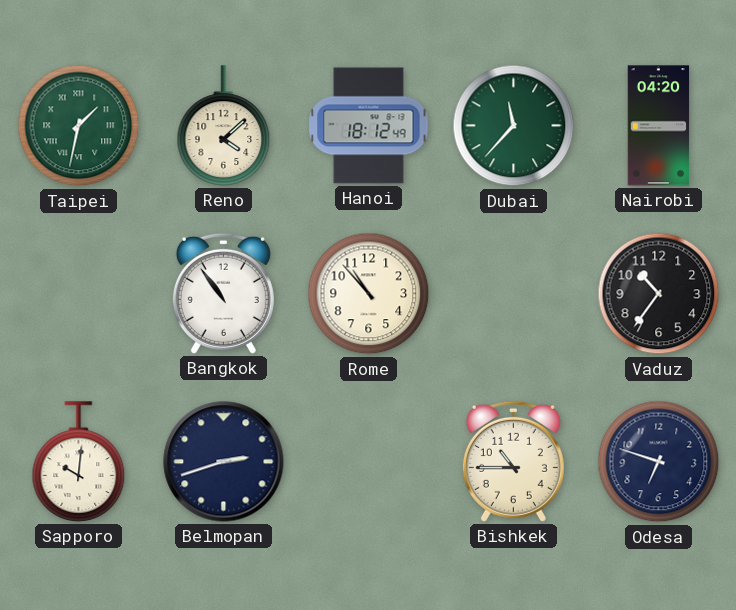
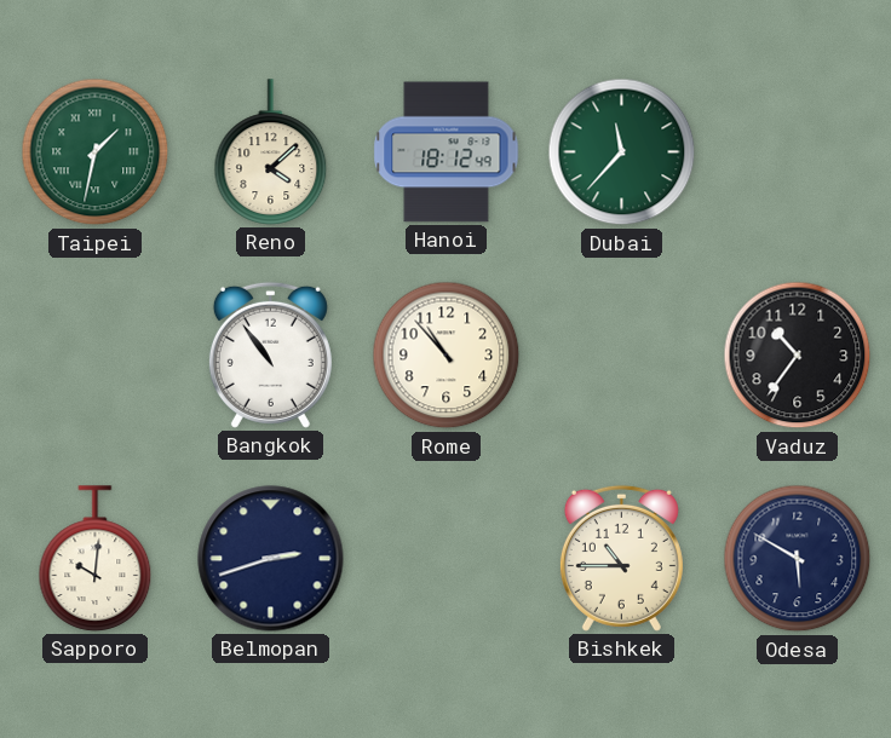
Nairobi: 04:20 -> none
Odesa: 6:48 -> 5:50
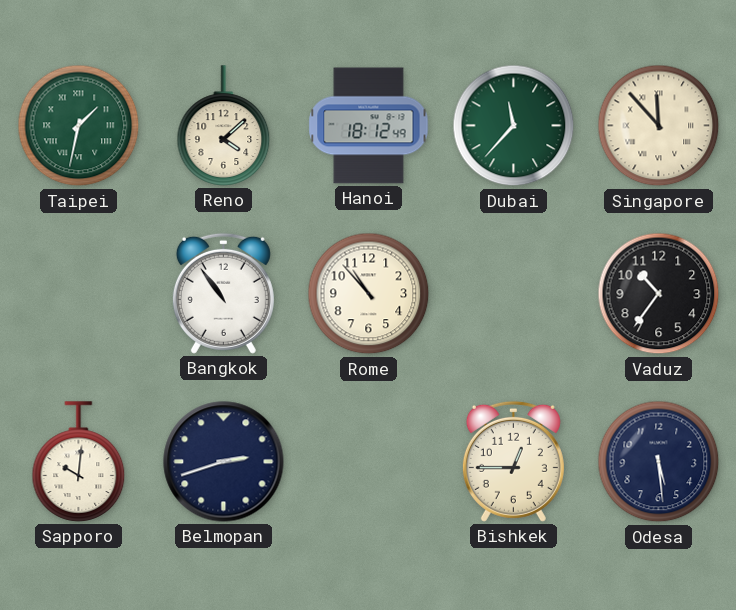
Singapore: none -> 11:53
Bishkek: 10:45 -> 12:45
Odesa: 5:50 -> 5:29
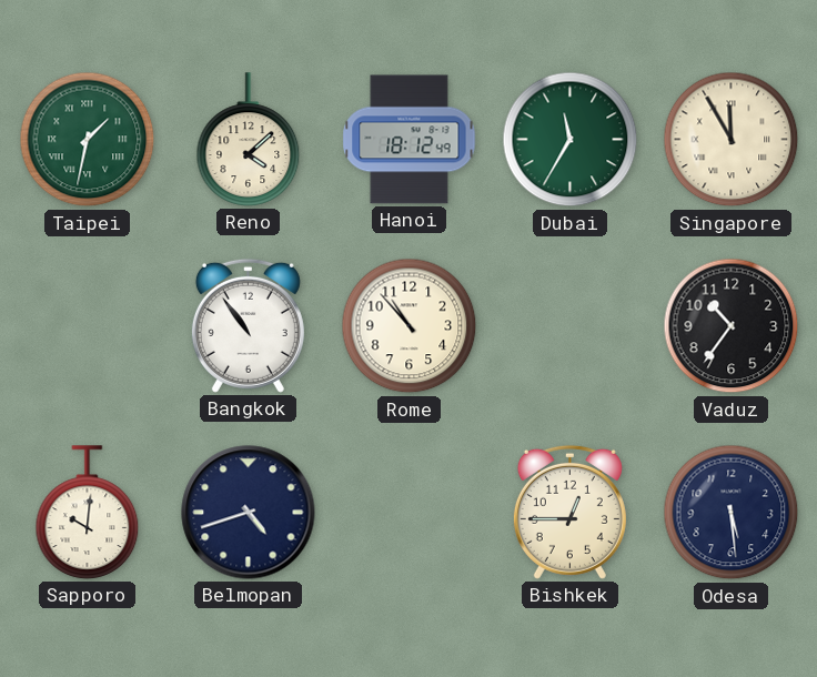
Dubai: 11:37 -> 11:35
Singapore: 11:53 -> 11:55
Belmopan: 2:42 -> 4:42
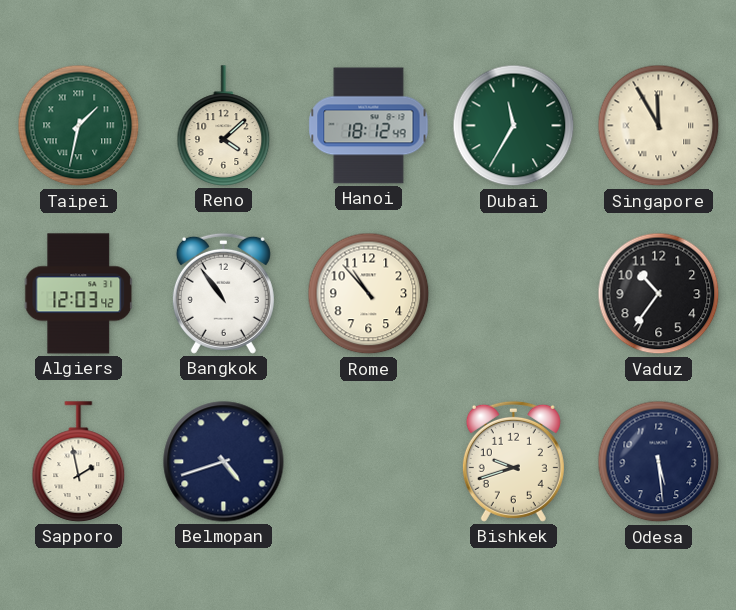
Algiers: none -> 12:03
Sapporo: 10:01 -> 1:58
Bishkek: 12:45 -> 9:42
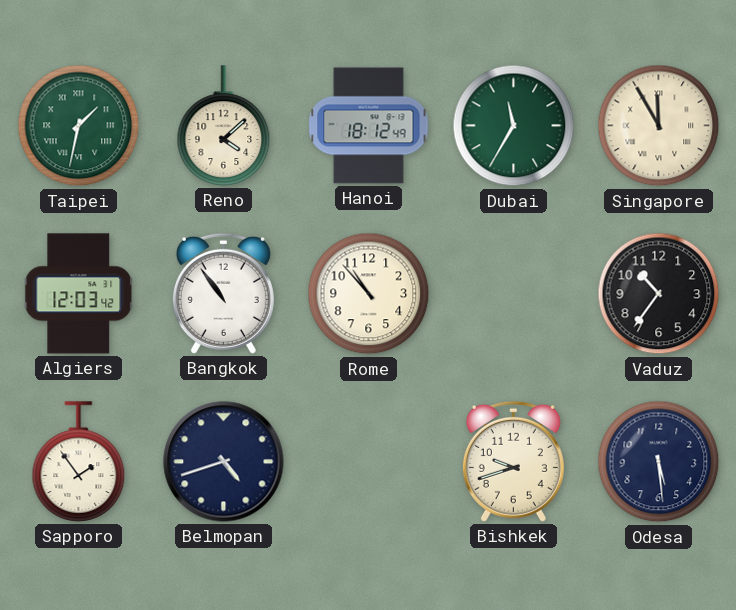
Sapporo: 1:58 -> 1:54
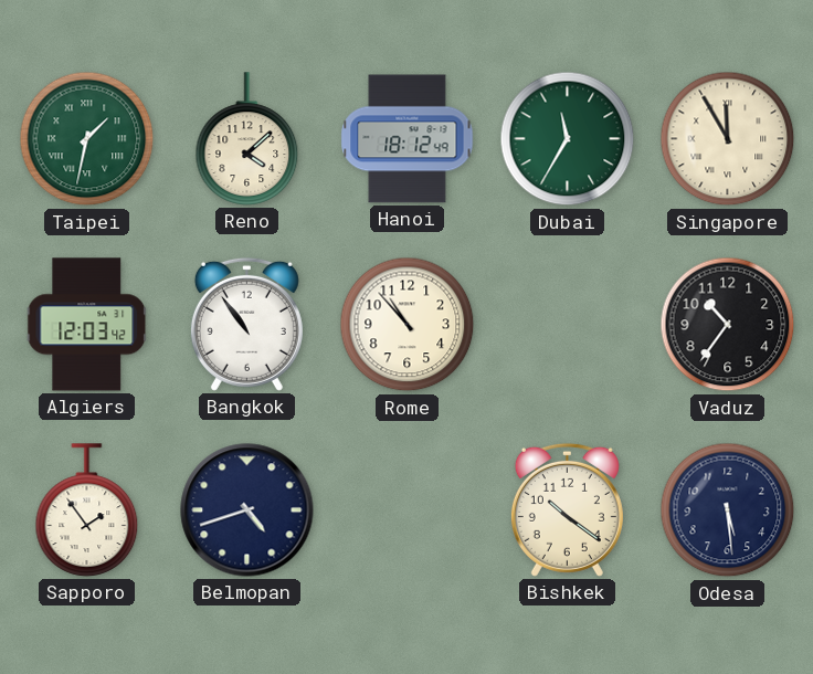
Bishkek: 9:42 -> 10:21
